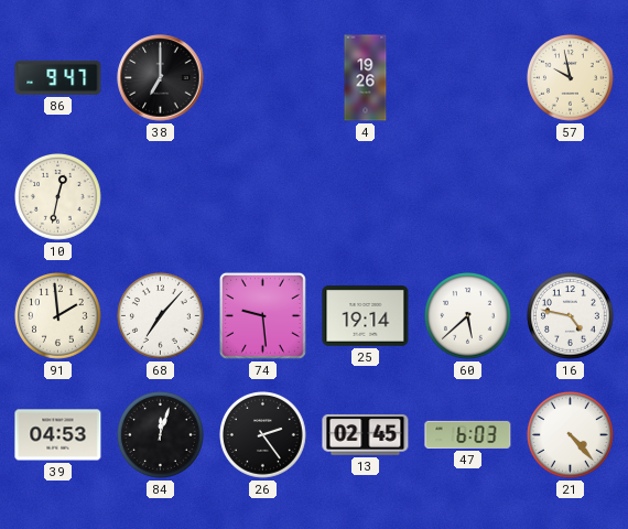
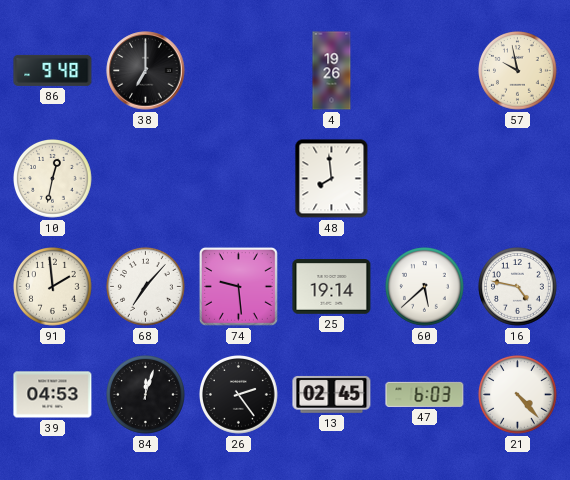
86: 9:47 -> 9:48
48: none -> 7:59
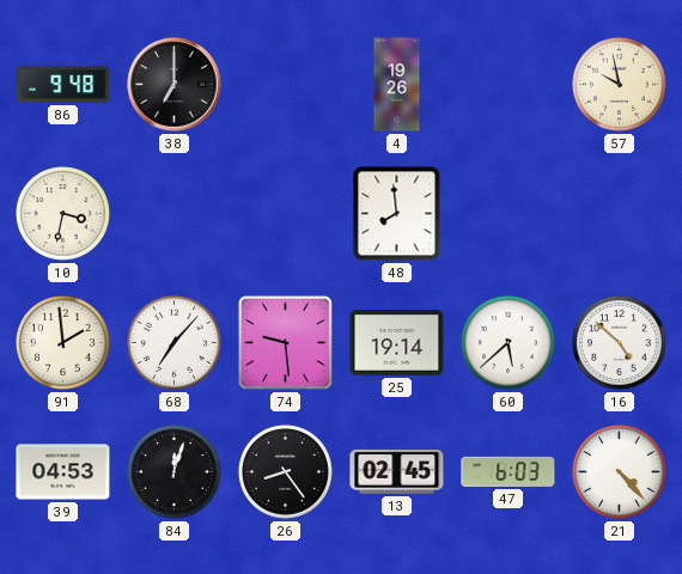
10: 12:32 -> 3:32
16: 4:47 -> 4:52
26: 2:24 -> 8:24
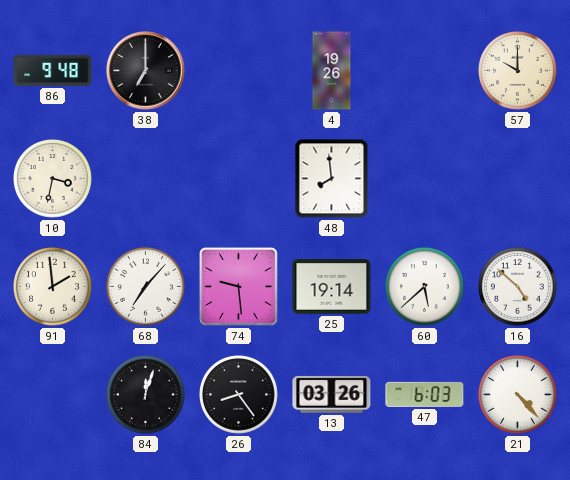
57: 9:58 -> 10:00
39: 04:53 -> none
13: 02:45 -> 03:26
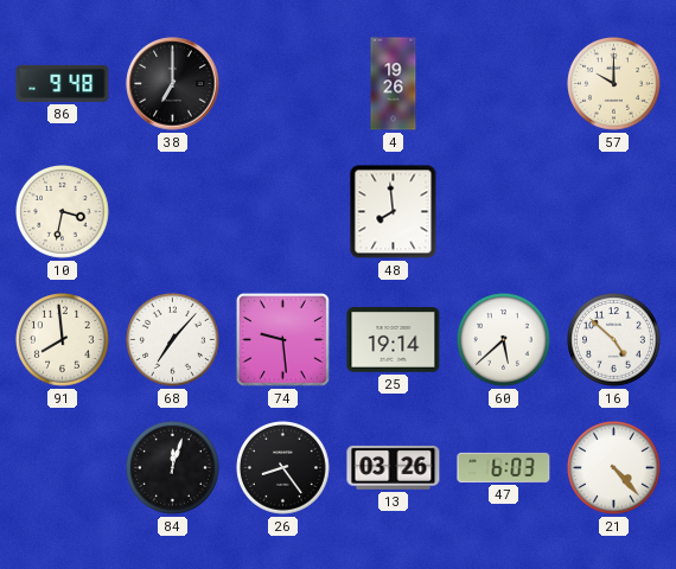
91: 1:59 -> 7:59
